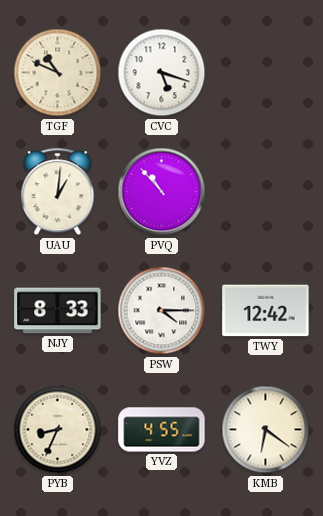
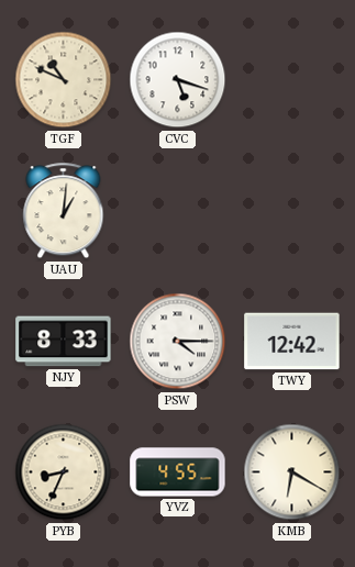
PVQ: 10:53 -> none
KMB: 6:21 -> 6:20
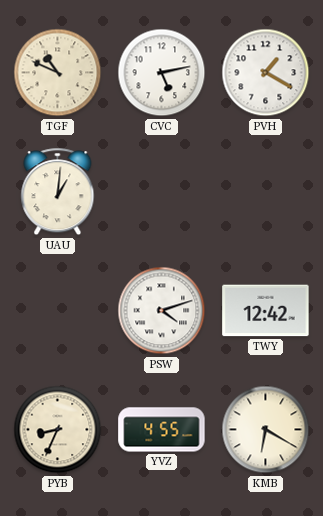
CVC: 5:18 -> 5:13
PVH: none -> 1:20
NJY: 8:33 -> none
PSW: 4:15 -> 4:12
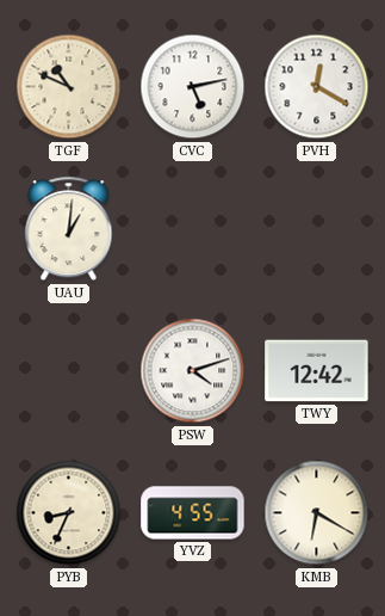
PVH: 1:20 -> 12:20
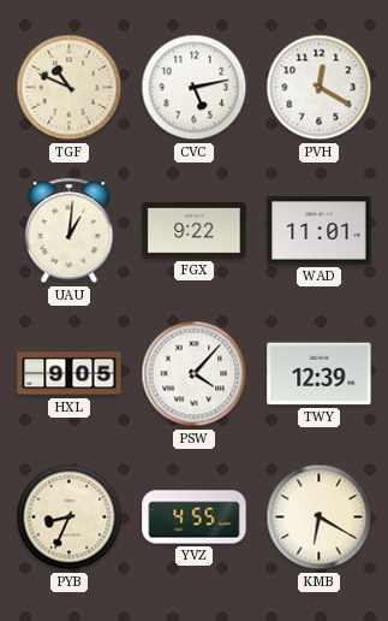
FGX: none -> 9:22
WAD: none -> 11:01
HXL: none -> 9:05
PSW: 4:12 -> 4:07
TWY: 12:42 -> 12:39
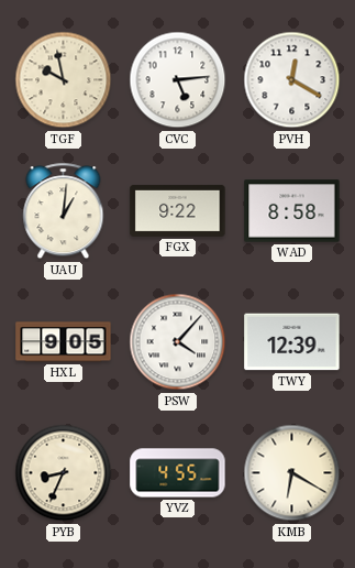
TGF: 10:49 -> 9:58
CVC: 5:13 -> 5:14
WAD: 11:01 -> 8:58
